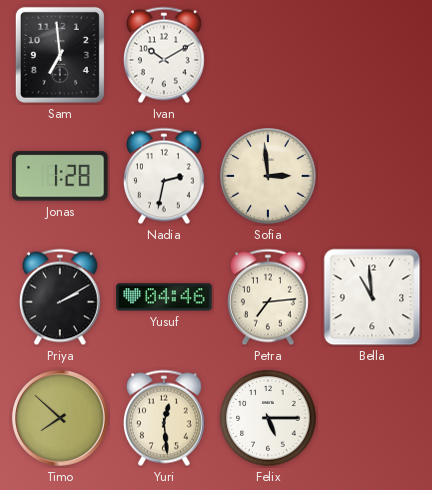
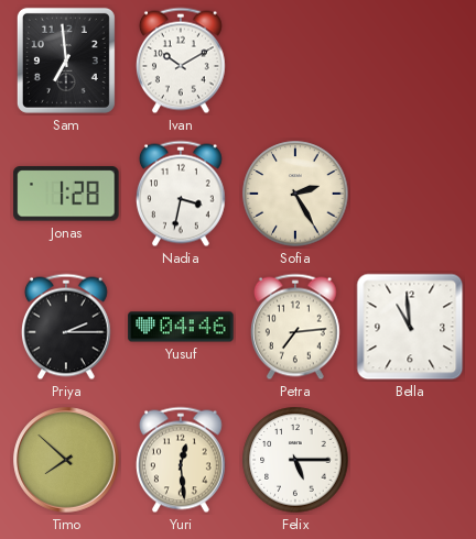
Nadia: 2:32 -> 3:32
Sofia: 2:59 -> 2:25
Priya: 2:10 -> 2:15
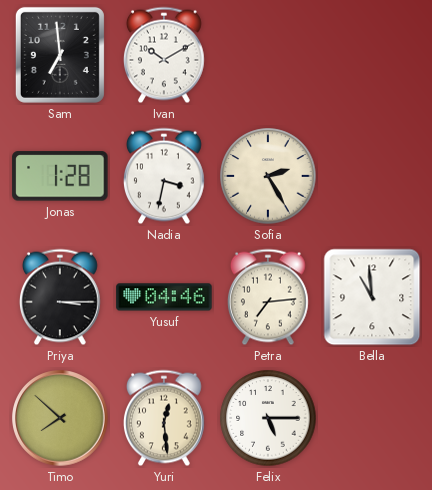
Priya: 2:15 -> 3:15
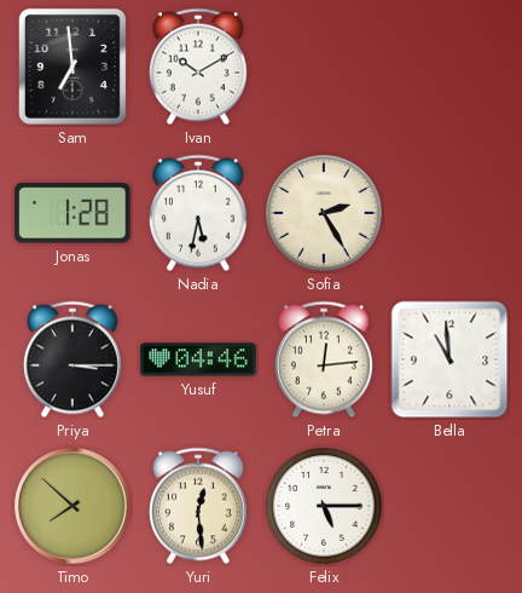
Nadia: 3:32 -> 5:32
Petra: 7:14 -> 12:14
